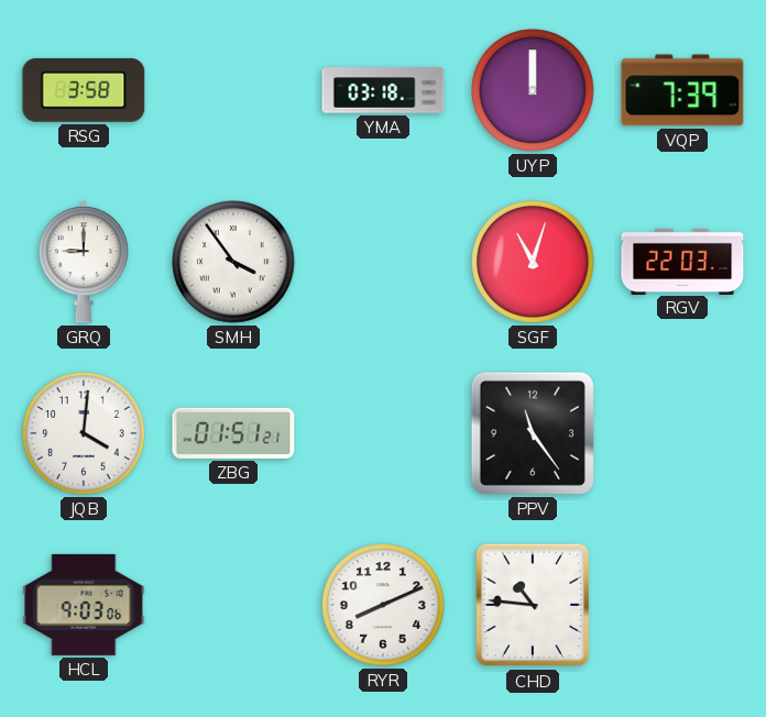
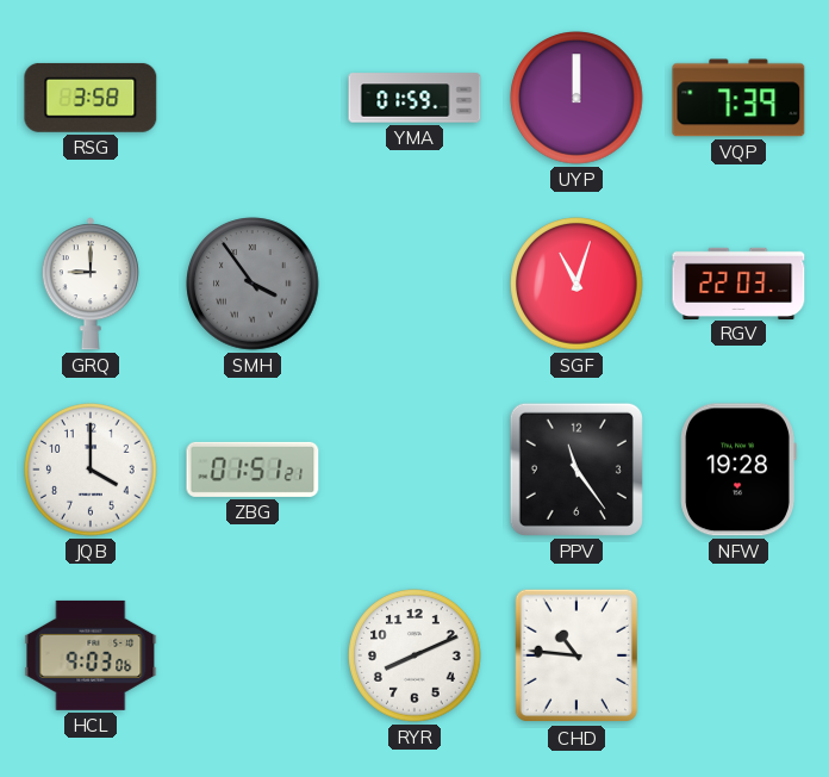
YMA: 03:18 -> 01:59
SMH dial: white -> grey
JQB: 4:01 -> 4:00
NFW: none -> 19:28
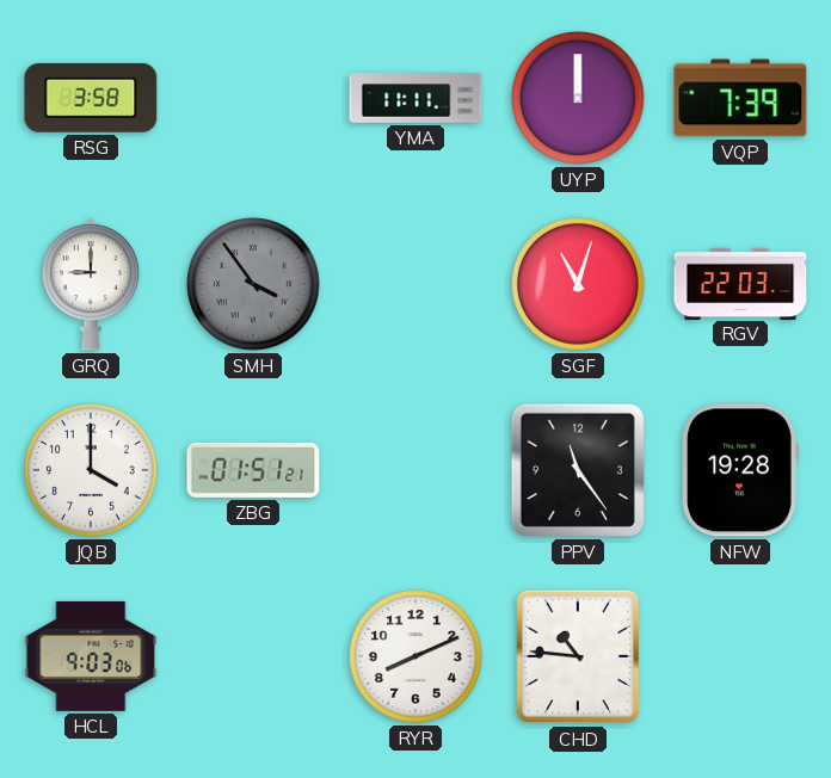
YMA: 01:59 -> 11:11
